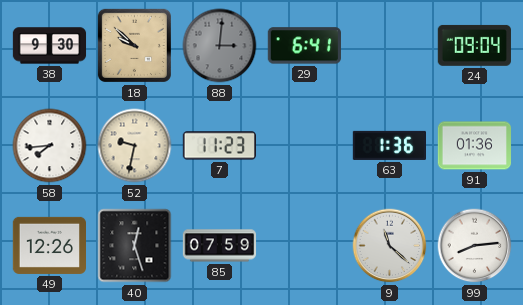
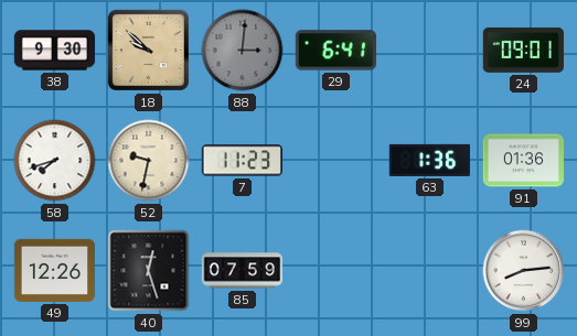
24: 09:04 -> 09:01
58: 7:44 -> 7:42
9: 11:22 -> none
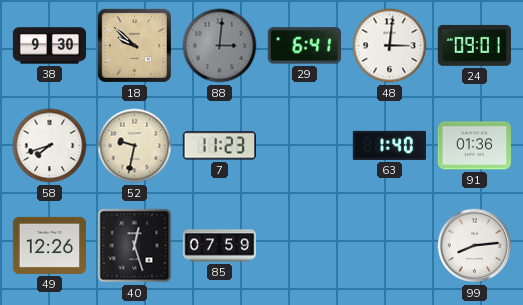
48: none -> 3:01
63: 1:36 -> 1:40
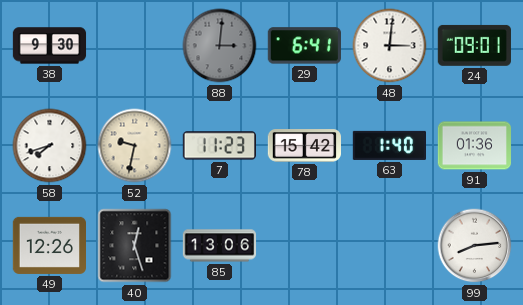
18: 9:52 -> none
78: none -> 15:42
85: 07:59 -> 13:06
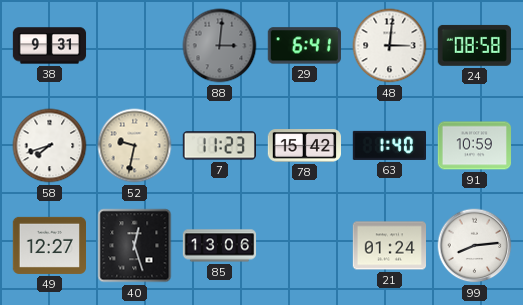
38: 9:30 -> 9:31
24: 09:01 -> 08:58
91: 01:36 -> 10:59
49: 12:26 -> 12:27
21: none -> 01:24
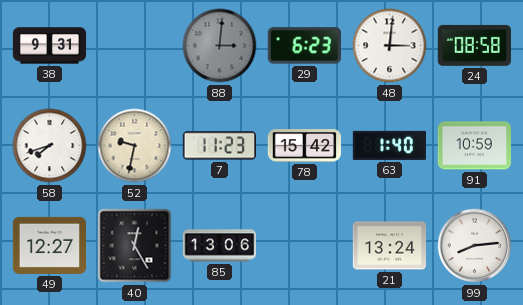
29: 6:41 -> 6:23
40: 12:27 -> 12:25
21: 01:24 -> 13:24
